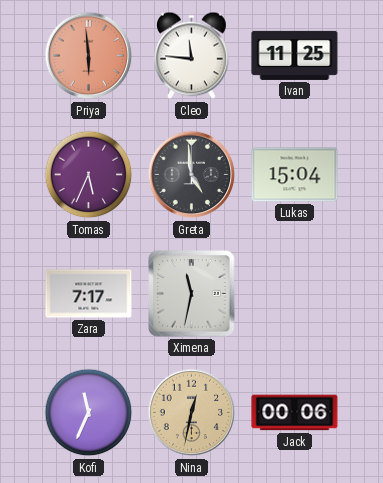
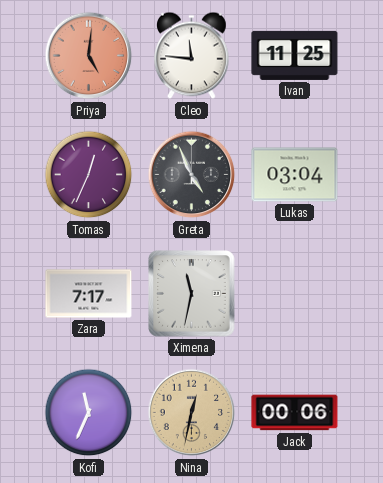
Priya: 5:59 -> 5:01
Tomas: 5:34 -> 12:34
Greta: 4:59 -> 4:56
Lukas: 15:04 -> 03:04
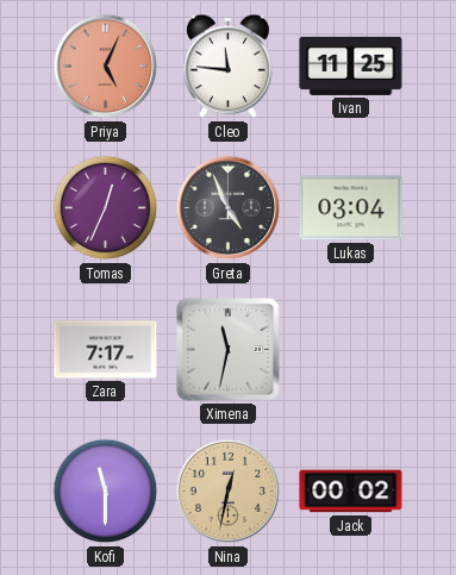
Priya: 5:01 -> 5:04
Kofi: 11:34 -> 11:30
Jack: 00:06 -> 00:02
